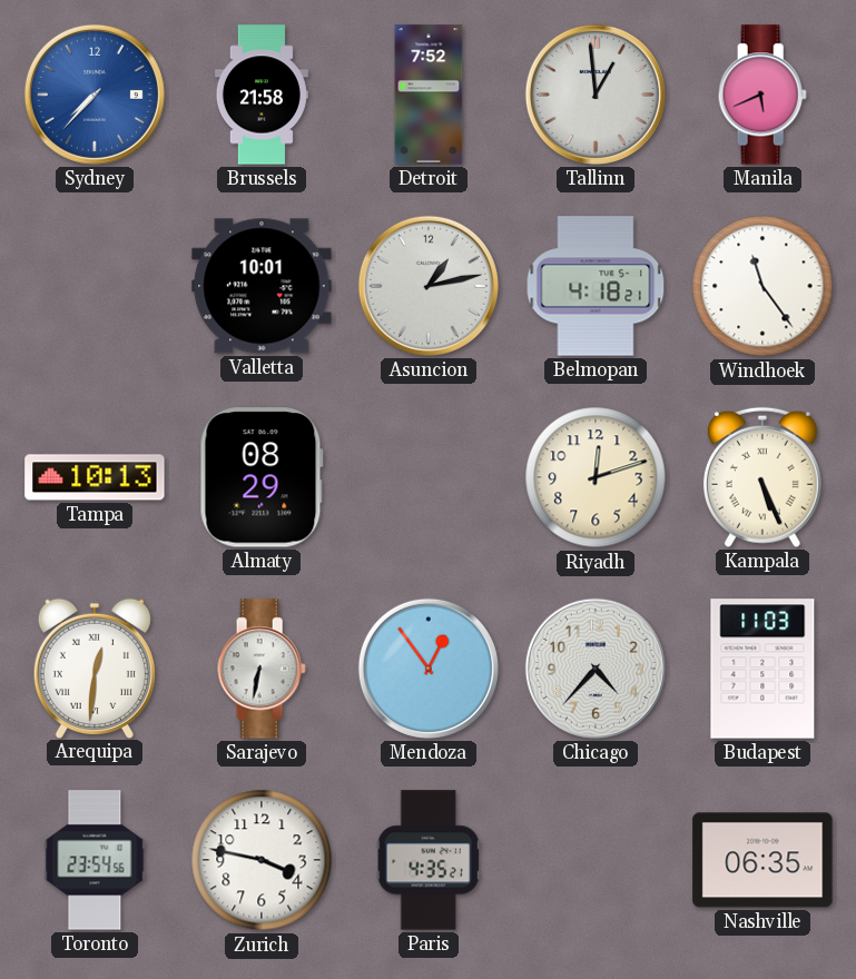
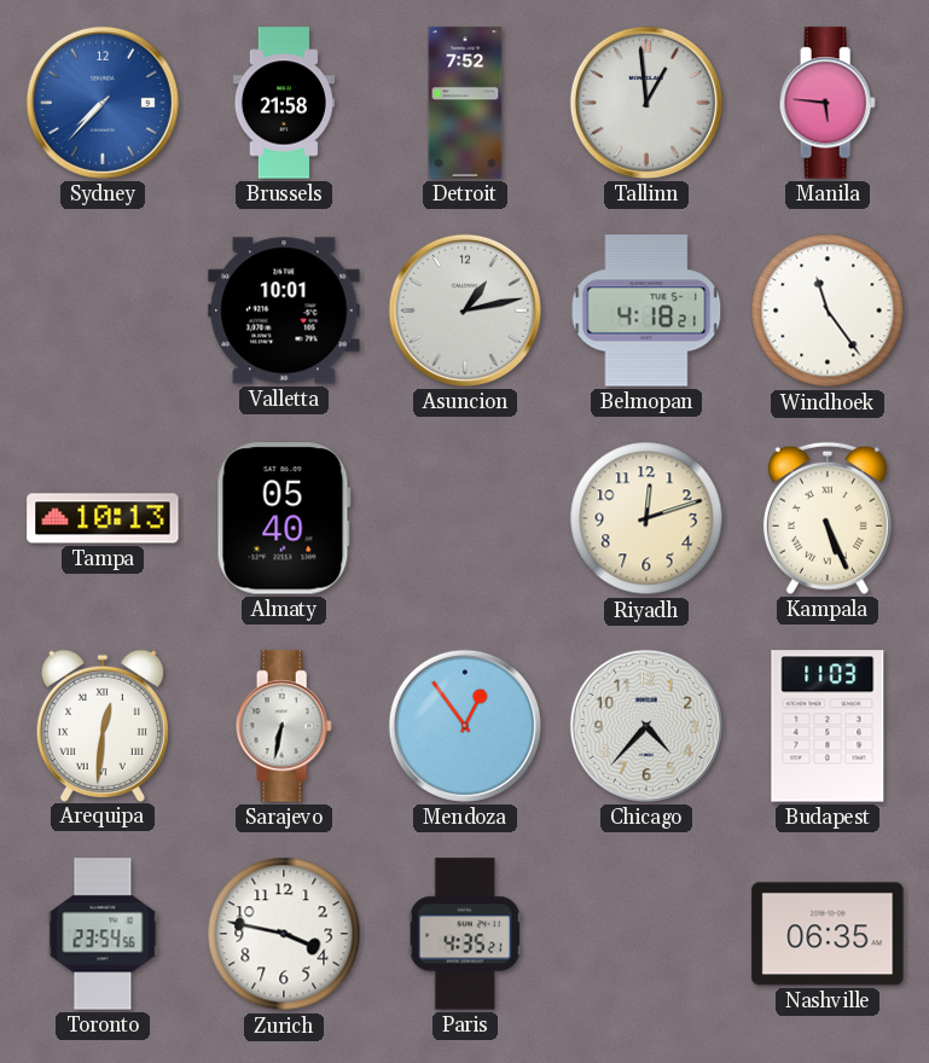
Manila: 5:41 -> 5:46
Almaty: 08:29 -> 05:40
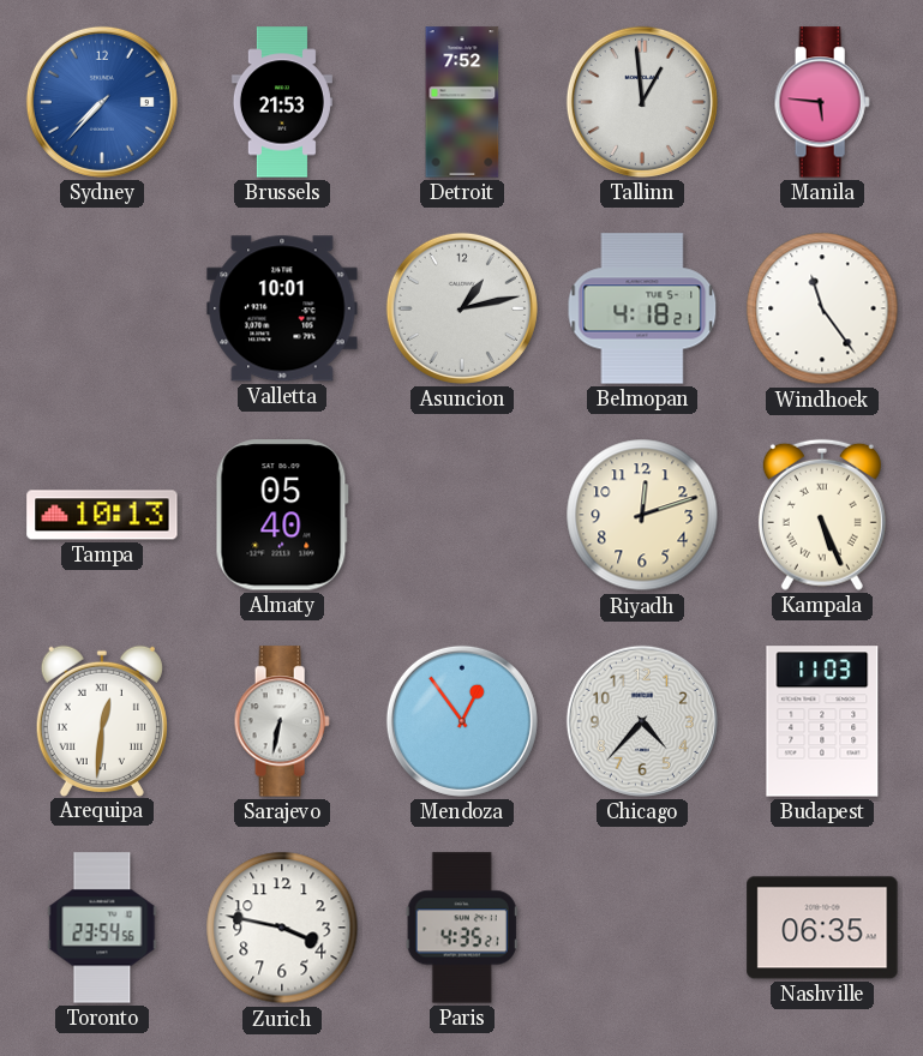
Brussels: 21:58 -> 21:53
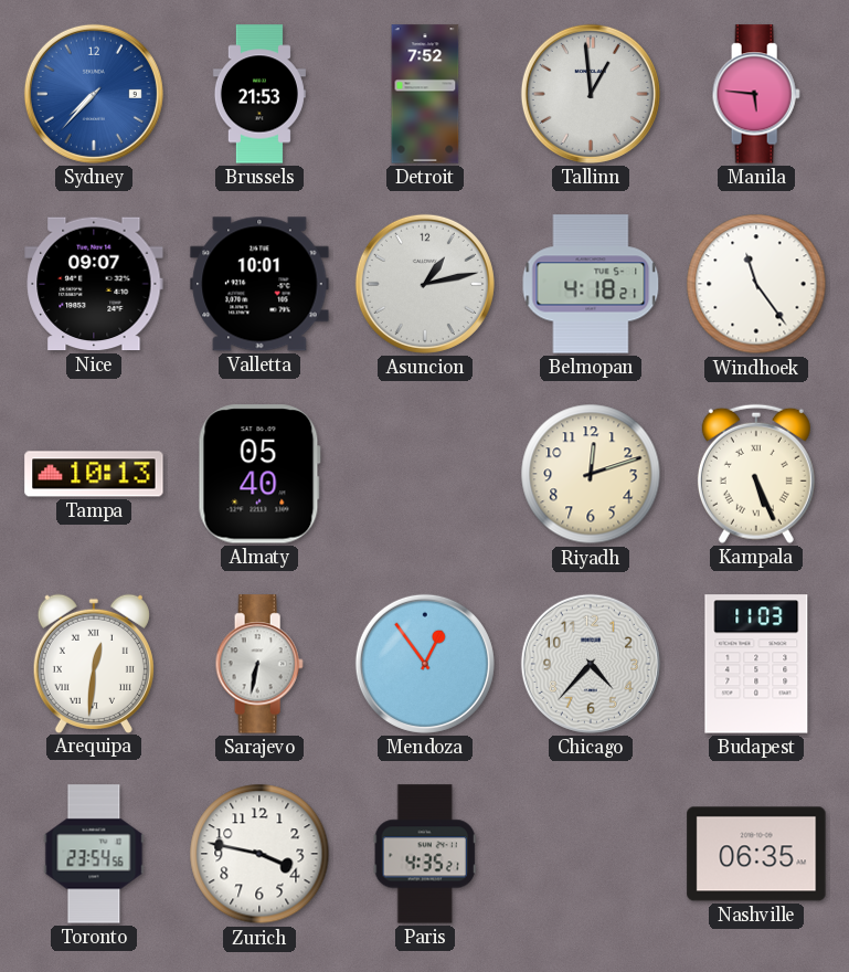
Nice: none -> 09:07
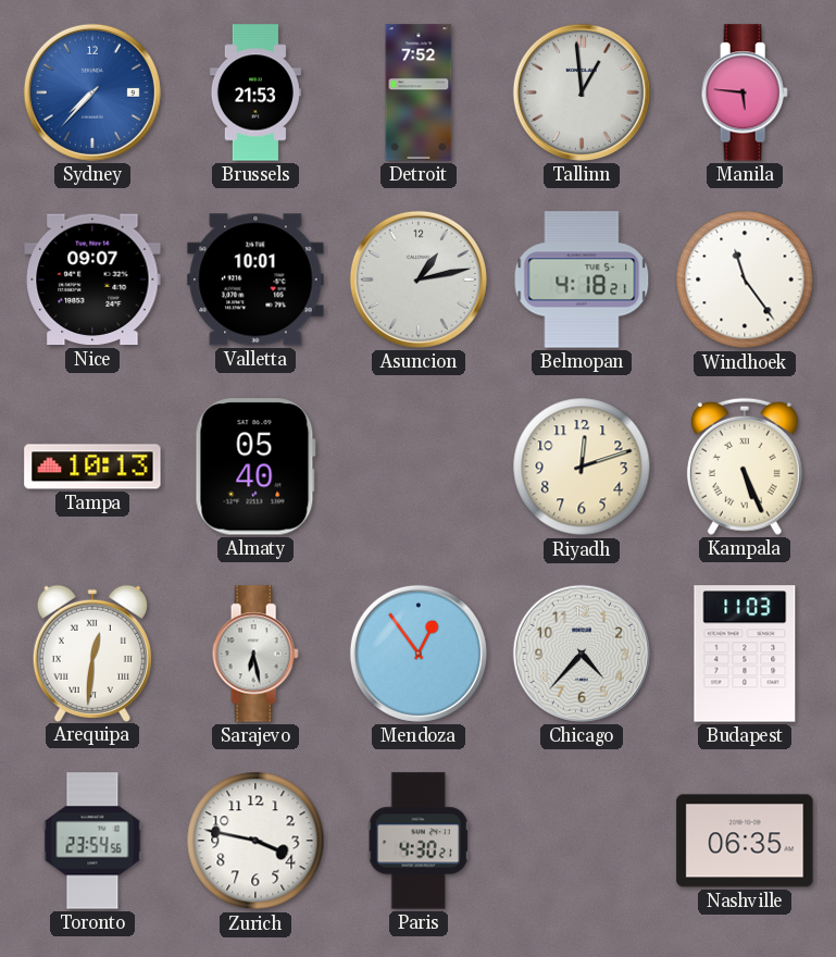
Sarajevo: 6:32 -> 6:28
Paris: 4:35 -> 4:30
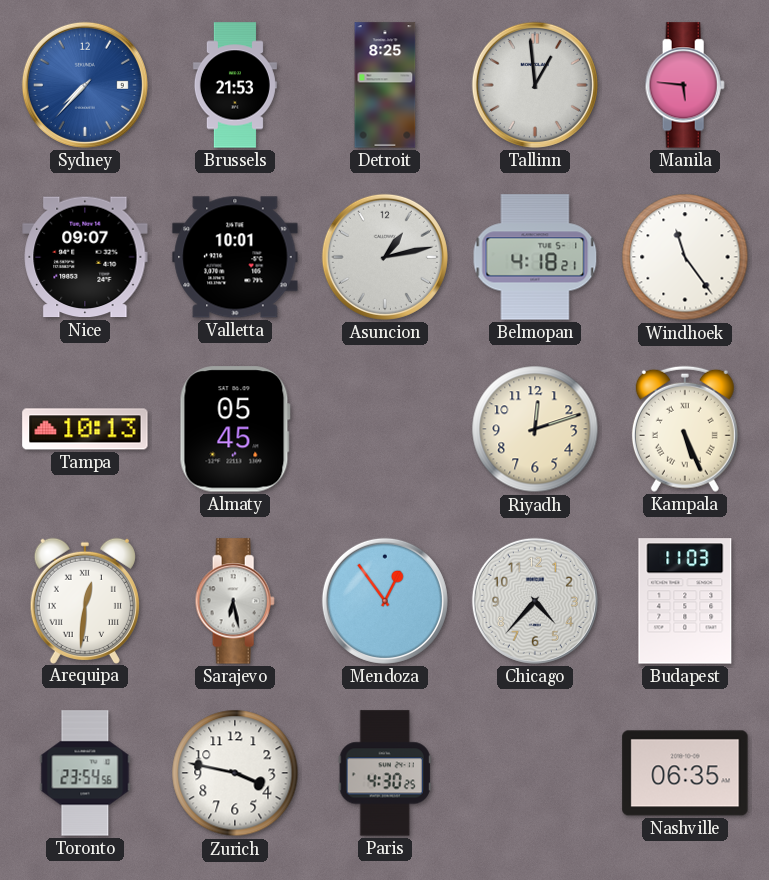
Detroit: 7:52 -> 8:25
Almaty: 05:40 -> 05:45
Paris: 4:30:21 -> 4:30:25
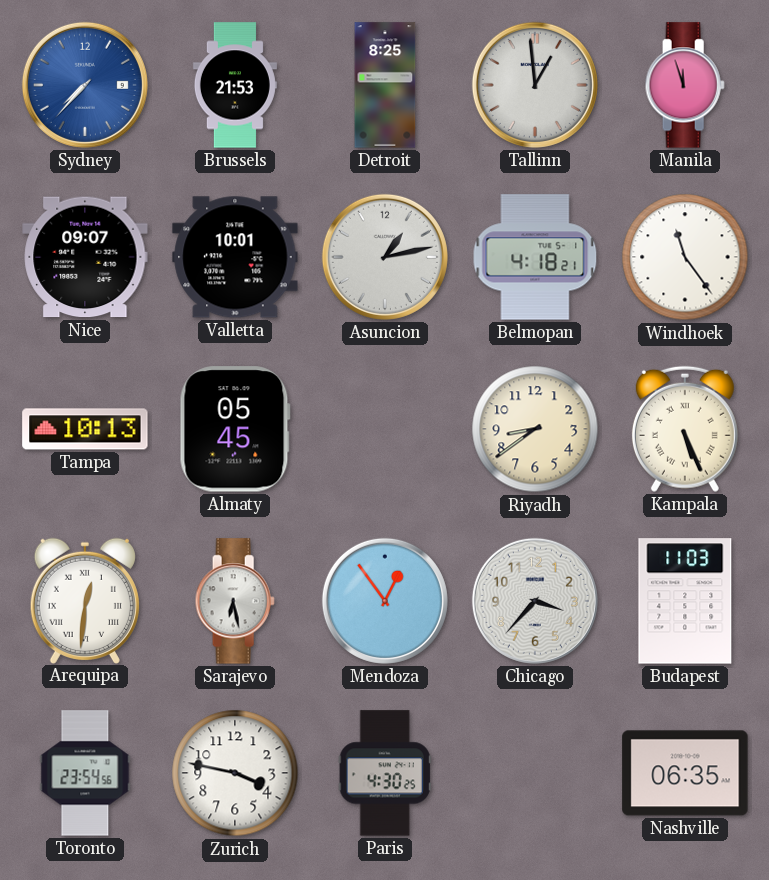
Manila: 5:46 -> 11:57
Riyadh: 12:12 -> 8:39
Chicago: 4:37 -> 3:37
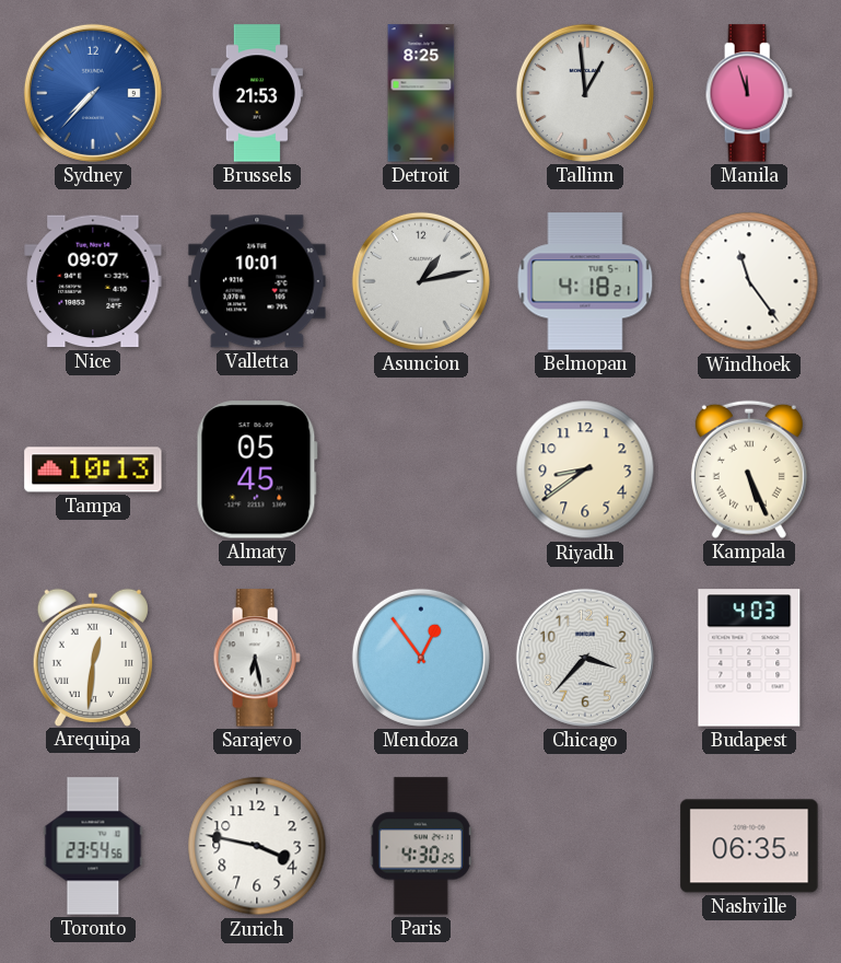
Budapest: 11:03 -> 4:03
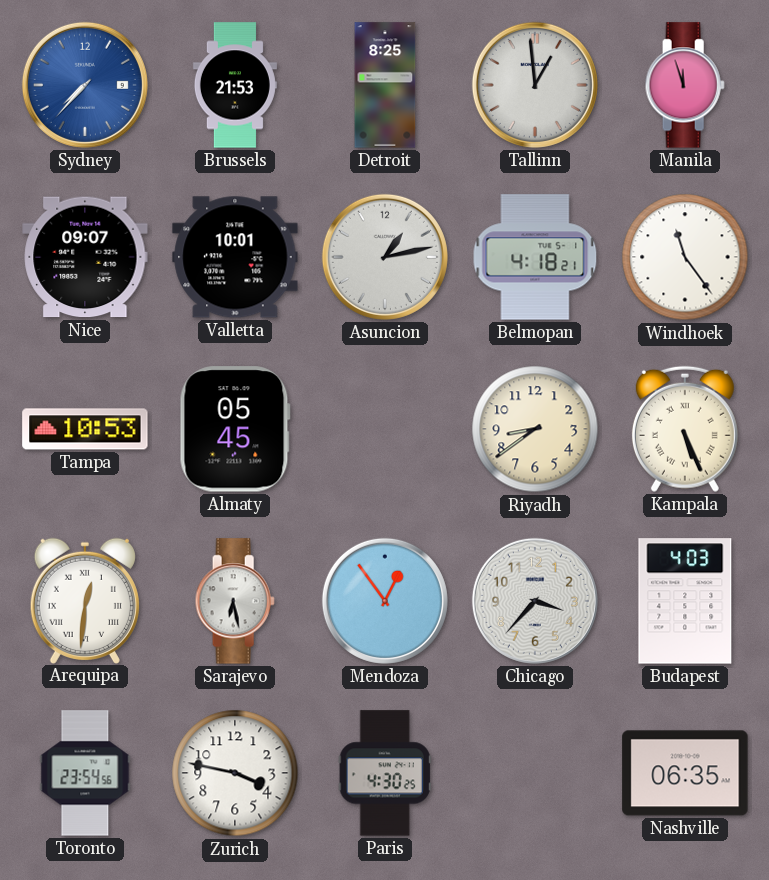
Tampa: 10:13 -> 10:53
